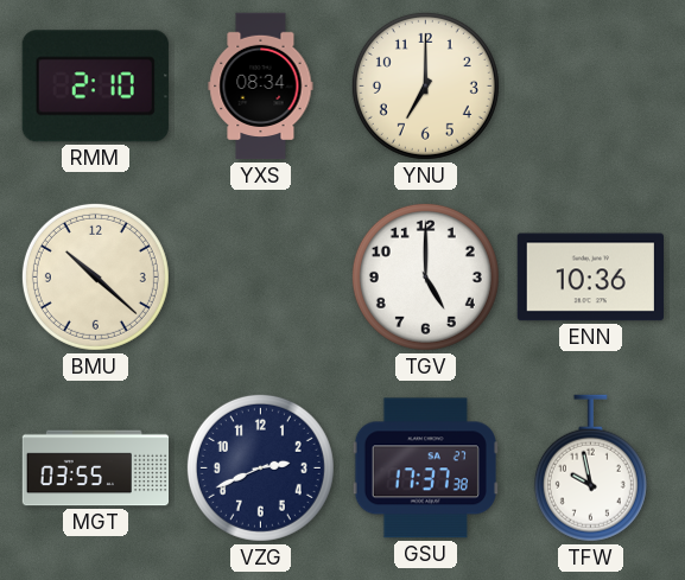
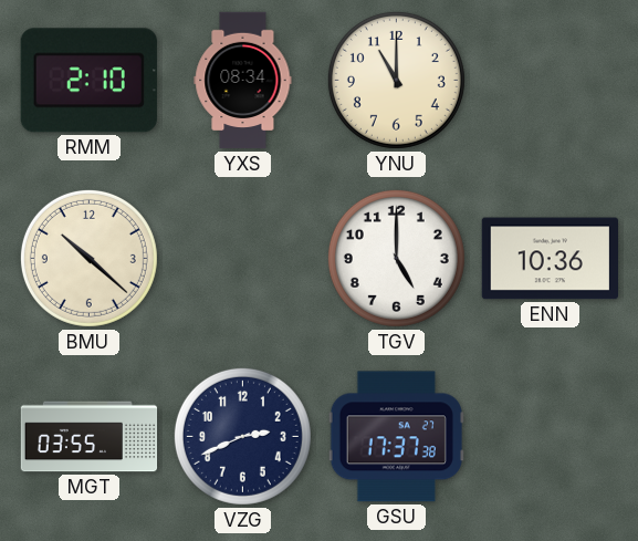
YNU: 7:00 -> 11:00
TFW: 9:58 -> none
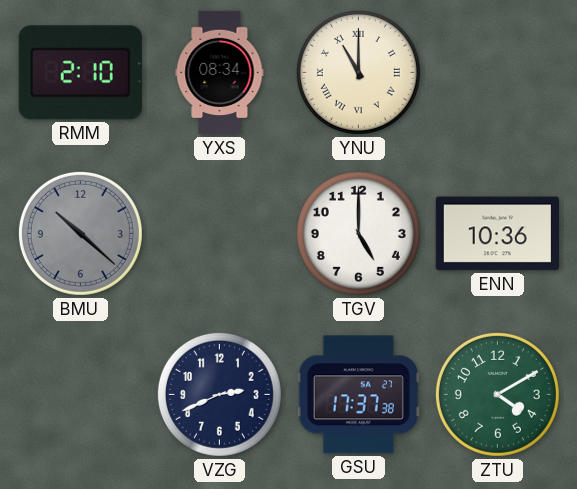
YNU numerals: Arabic -> Roman
BMU dial: cream -> grey
MGT: 03:55 -> none
ZTU: none -> 4:10
